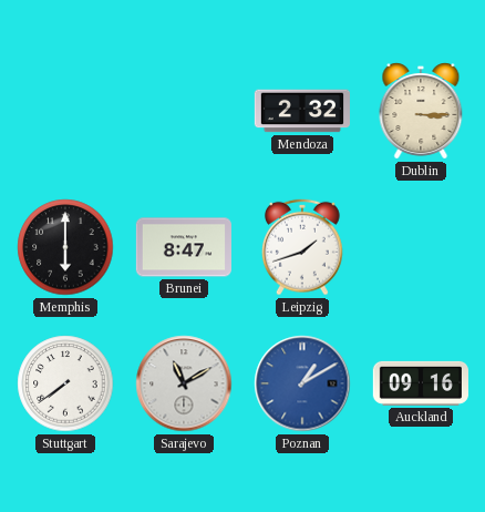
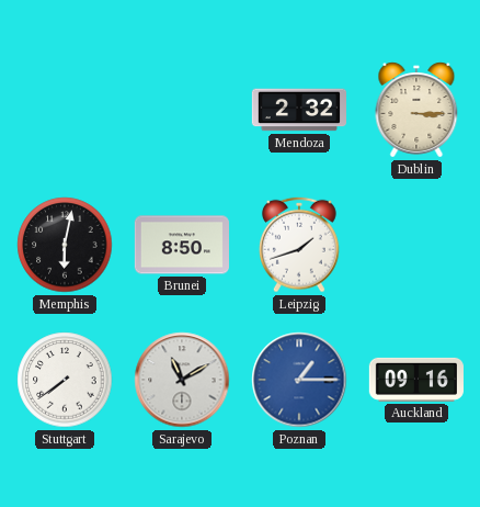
Memphis: 6:00 -> 6:02
Brunei: 8:47 -> 8:50
Poznan: 1:10 -> 1:15
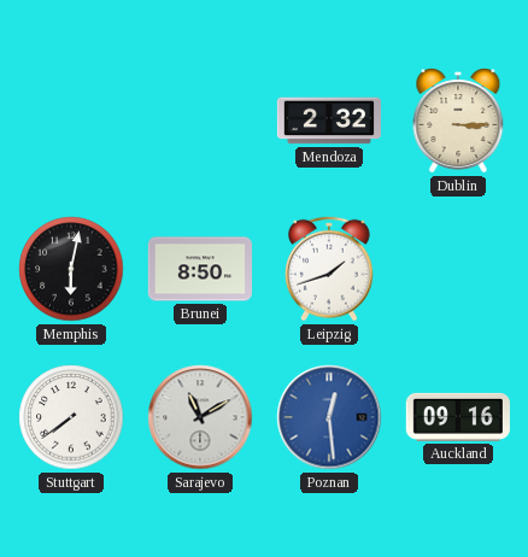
Poznan: 1:15 -> 12:29
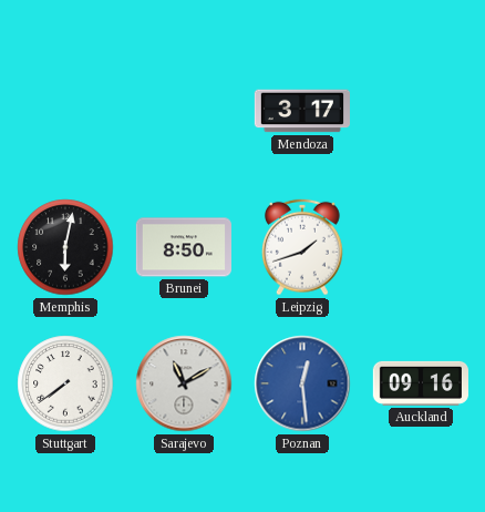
Mendoza: 2:32 -> 3:17
Dublin: 3:15 -> none
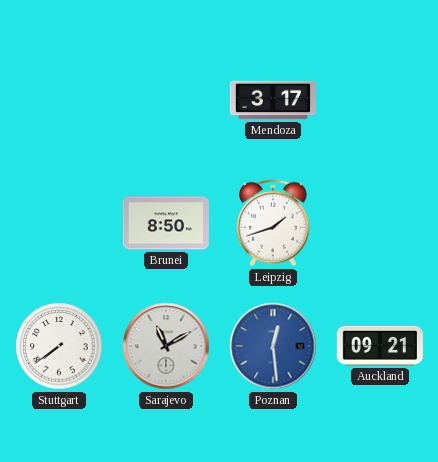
Memphis: 6:02 -> none
Auckland: 09:16 -> 09:21
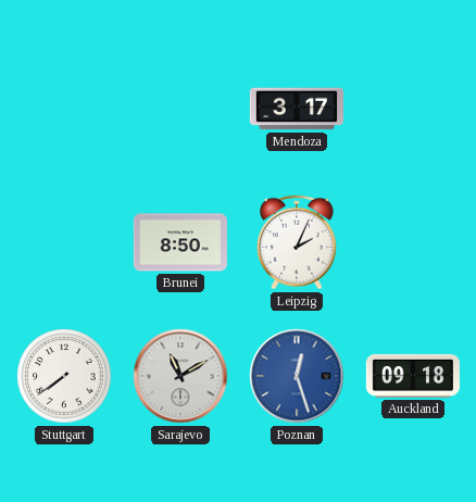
Leipzig: 1:42 -> 2:04
Poznan: 12:29 -> 12:27
Auckland: 09:21 -> 09:18
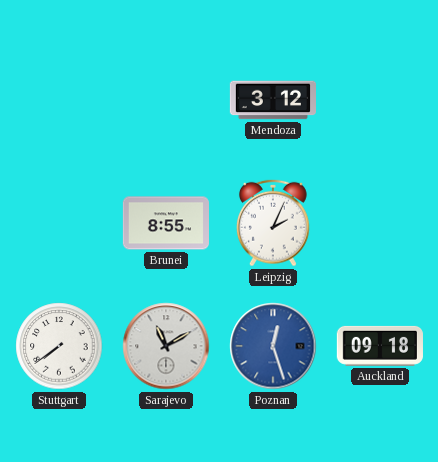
Mendoza: 3:17 -> 3:12
Brunei: 8:50 -> 8:55
